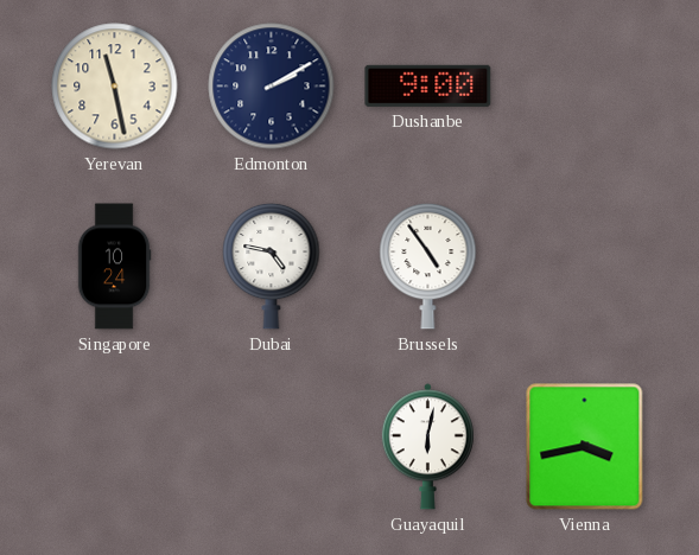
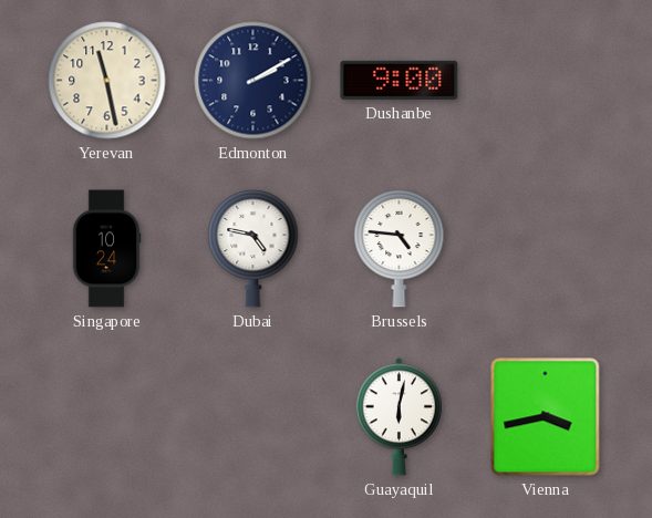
Brussels: 4:54 -> 4:46
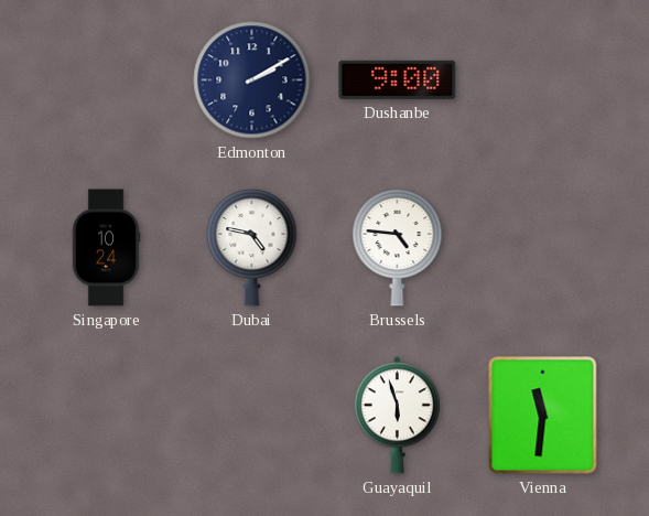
Yerevan: 11:28 -> none
Guayaquil: 6:02 -> 5:57
Vienna: 3:43 -> 11:31
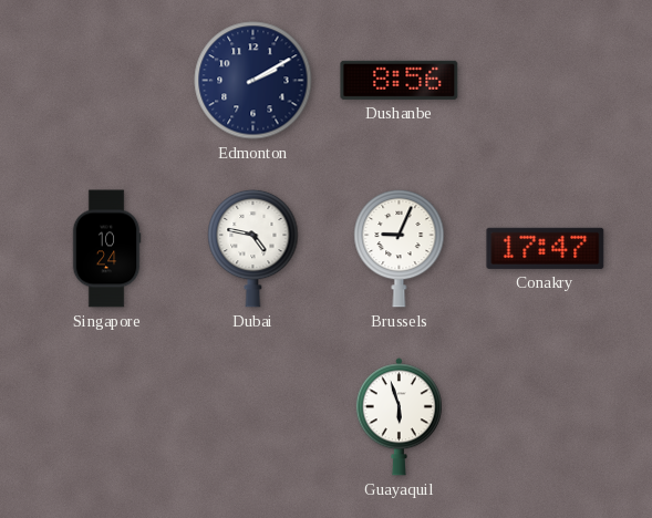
Dushanbe: 9:00 -> 8:56
Brussels: 4:46 -> 9:04
Conakry: none -> 17:47
Vienna: 11:31 -> none
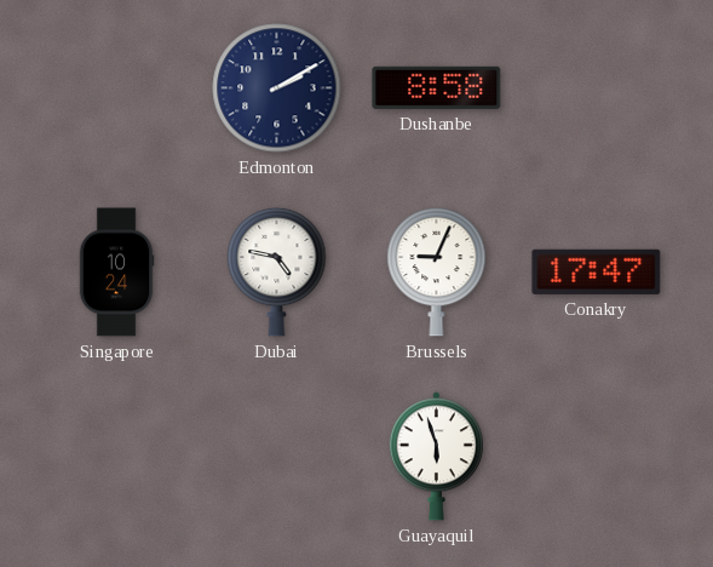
Dushanbe: 8:56 -> 8:58
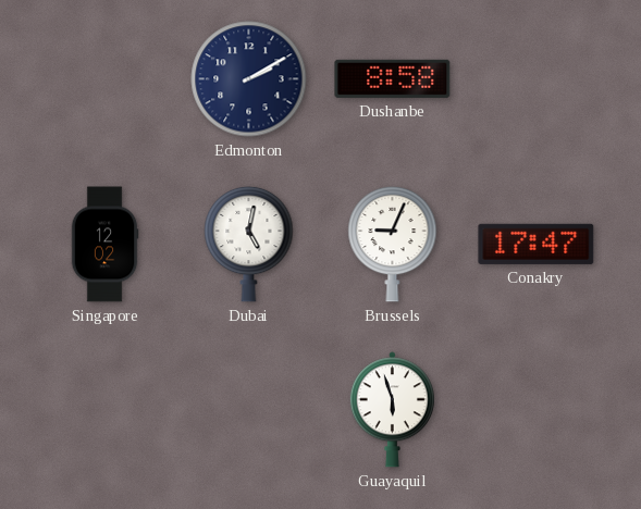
Singapore: 10:24 -> 12:02
Dubai: 4:47 -> 5:02
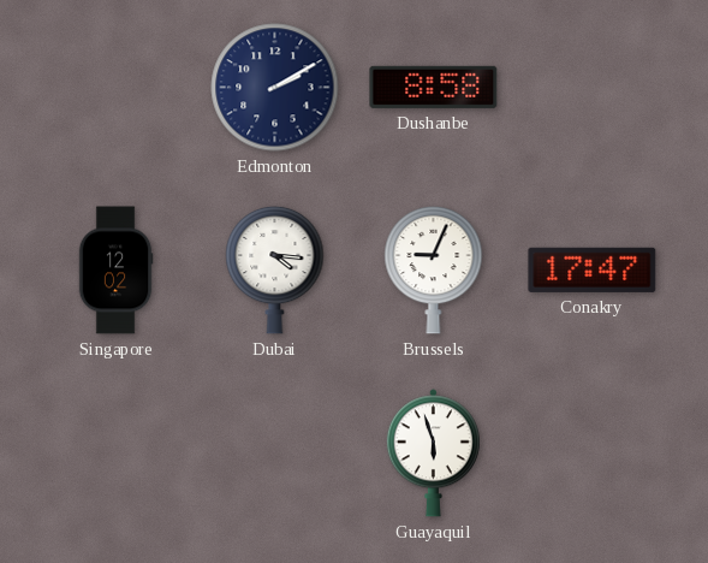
Dubai: 5:02 -> 4:16
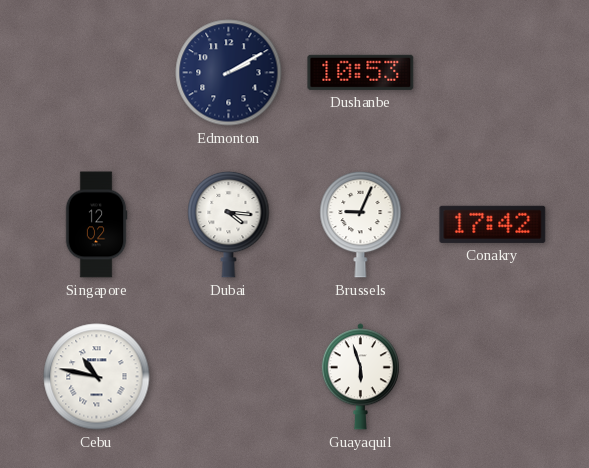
Dushanbe: 8:58 -> 10:53
Conakry: 17:47 -> 17:42
Cebu: none -> 10:47
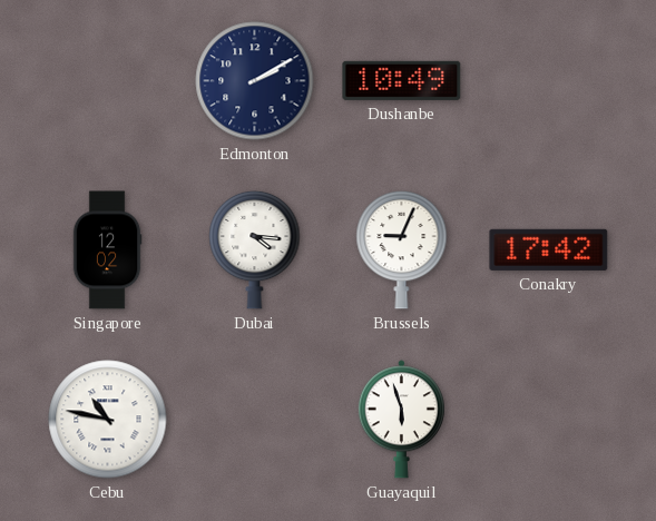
Dushanbe: 10:53 -> 10:49
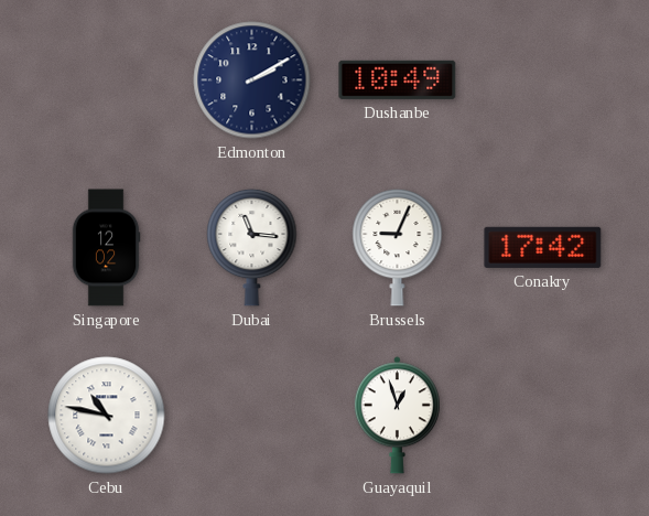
Dubai: 4:16 -> 11:16
Guayaquil: 5:57 -> 12:57
